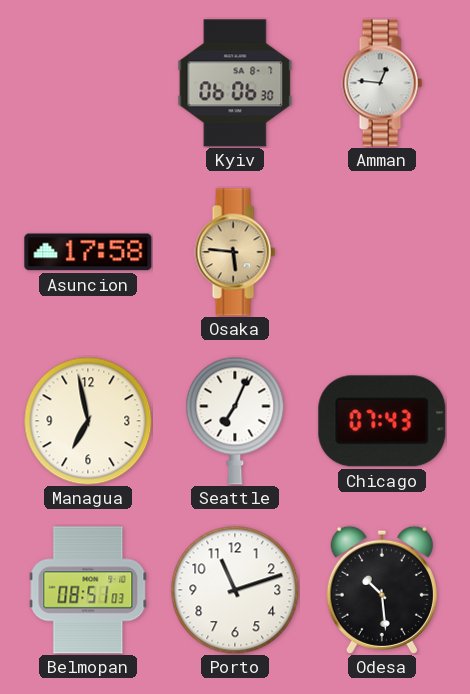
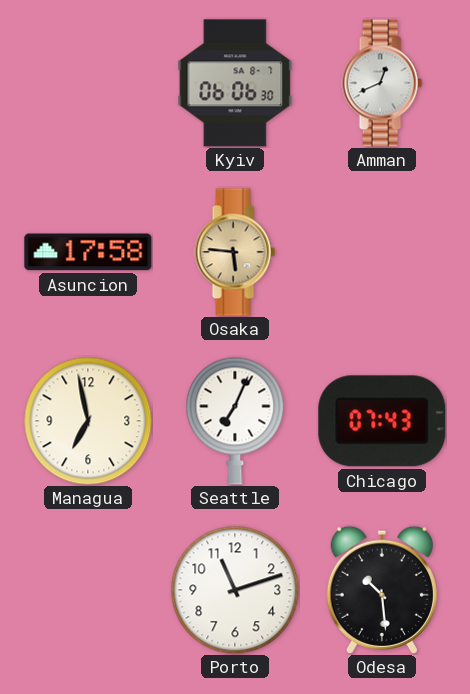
Amman: 12:46 -> 12:41
Belmopan: 08:51 -> none
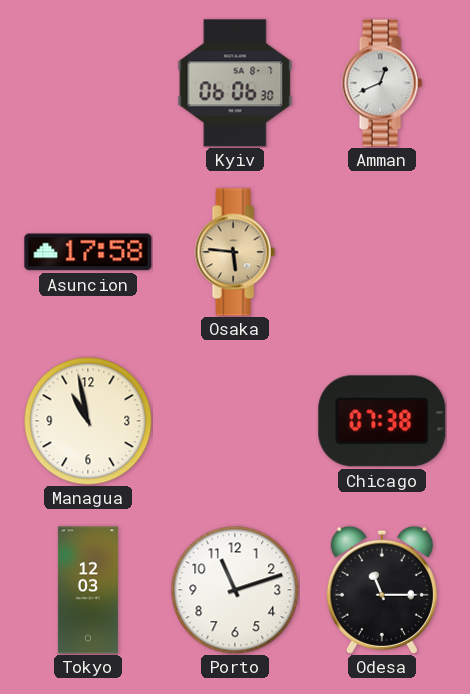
Managua: 6:58 -> 10:58
Seattle: 7:04 -> none
Chicago: 07:43 -> 07:38
Tokyo: none -> 12:03
Odesa: 10:29 -> 11:15
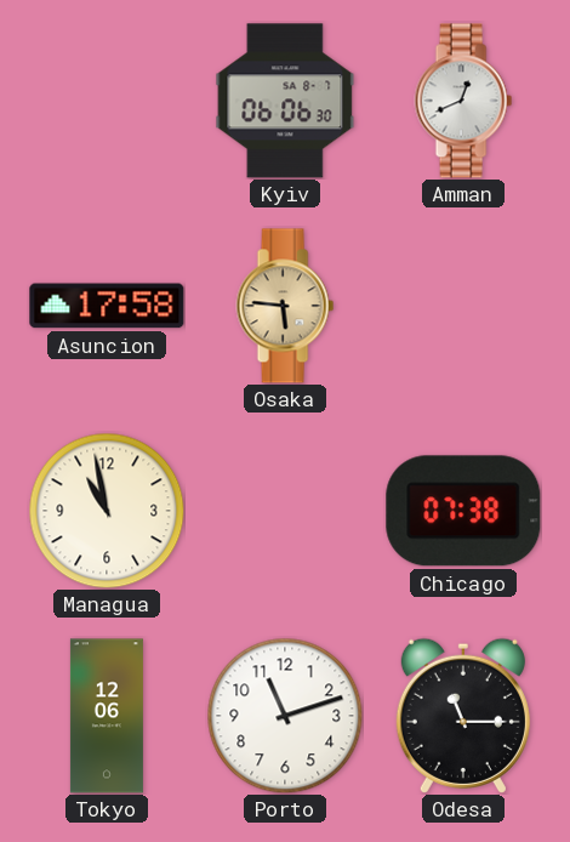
Tokyo: 12:03 -> 12:06
